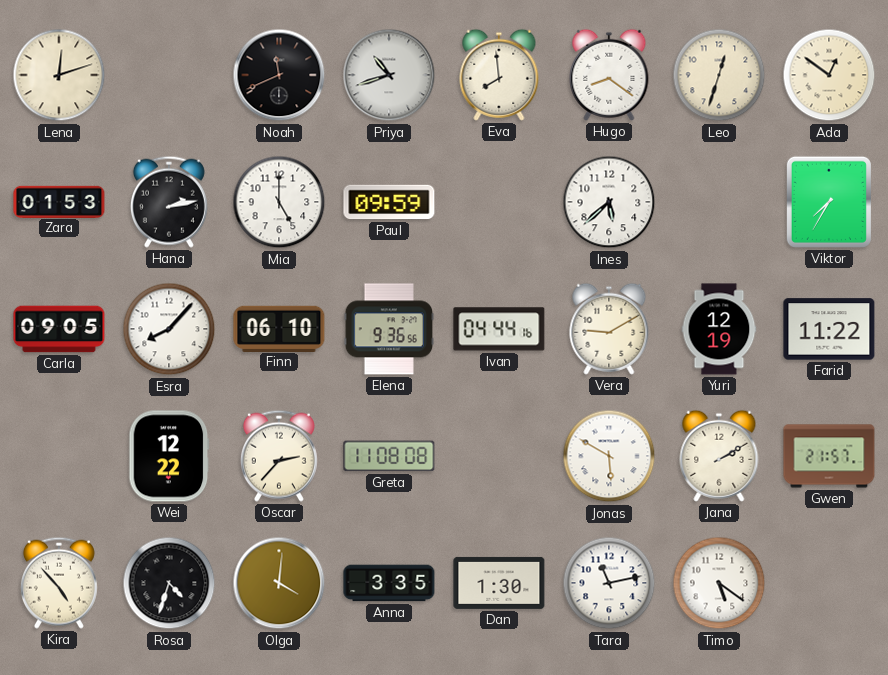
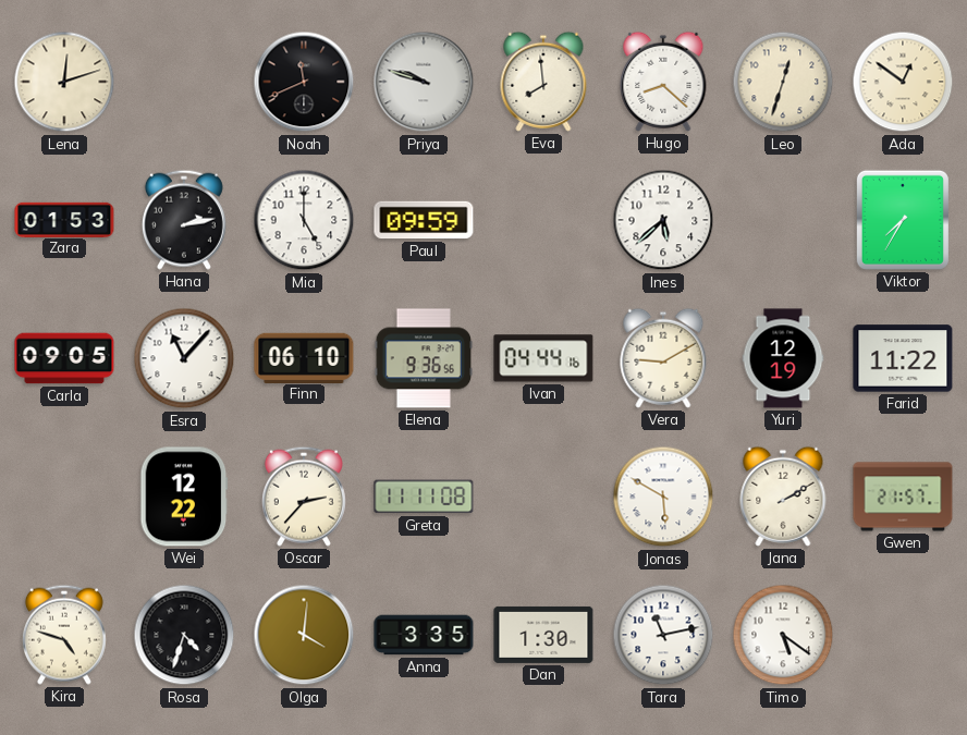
Priya: 10:42 -> 9:48
Hugo: 8:21 -> 8:22
Esra: 8:07 -> 11:07
Greta: 11:08 -> 11:11
Kira: 4:53 -> 4:48
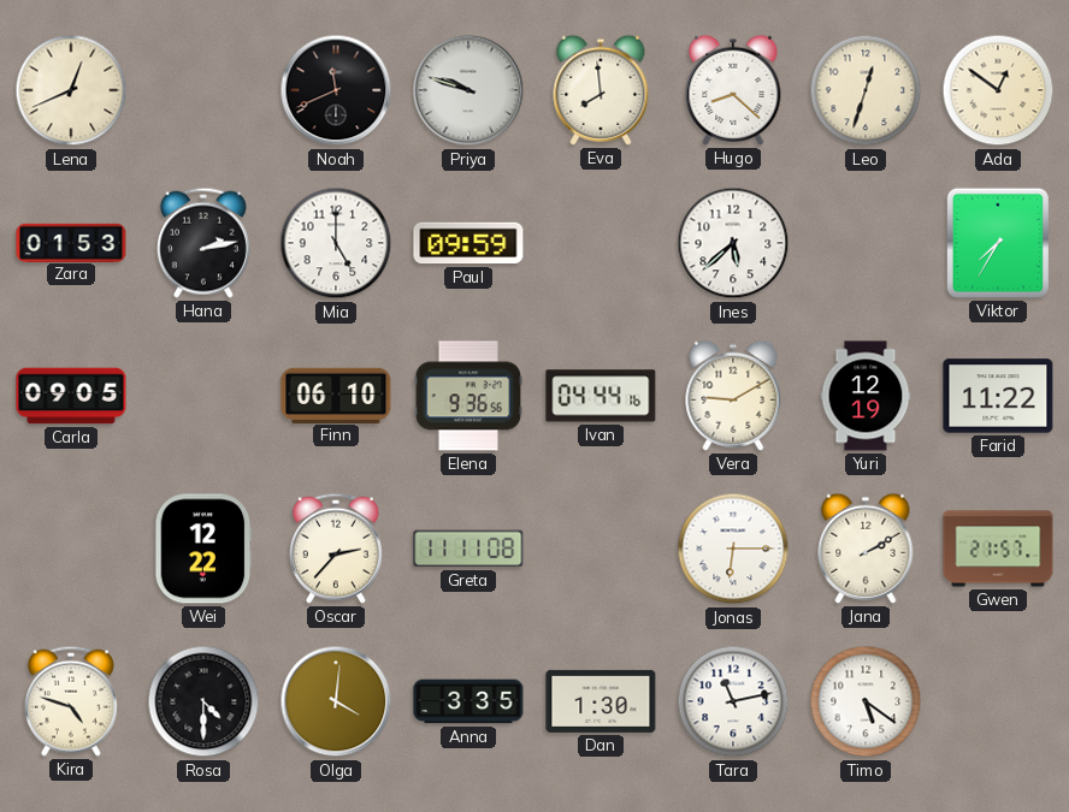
Lena: 12:12 -> 12:41
Esra: 11:07 -> none
Jonas: 5:50 -> 6:15
Rosa: 4:33 -> 4:30
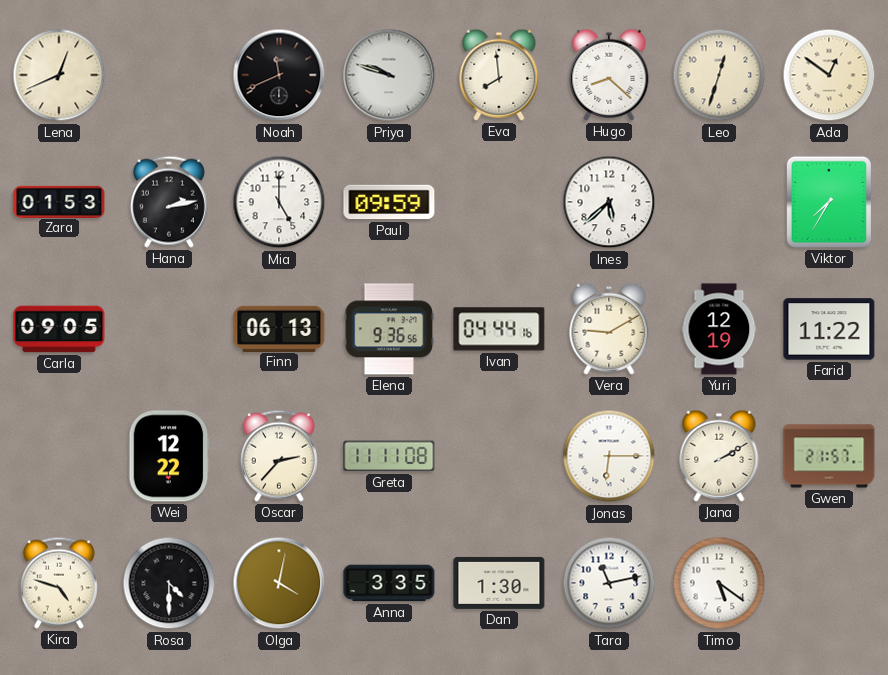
Finn: 06:10 -> 06:13
Olga: 4:01 -> 4:02
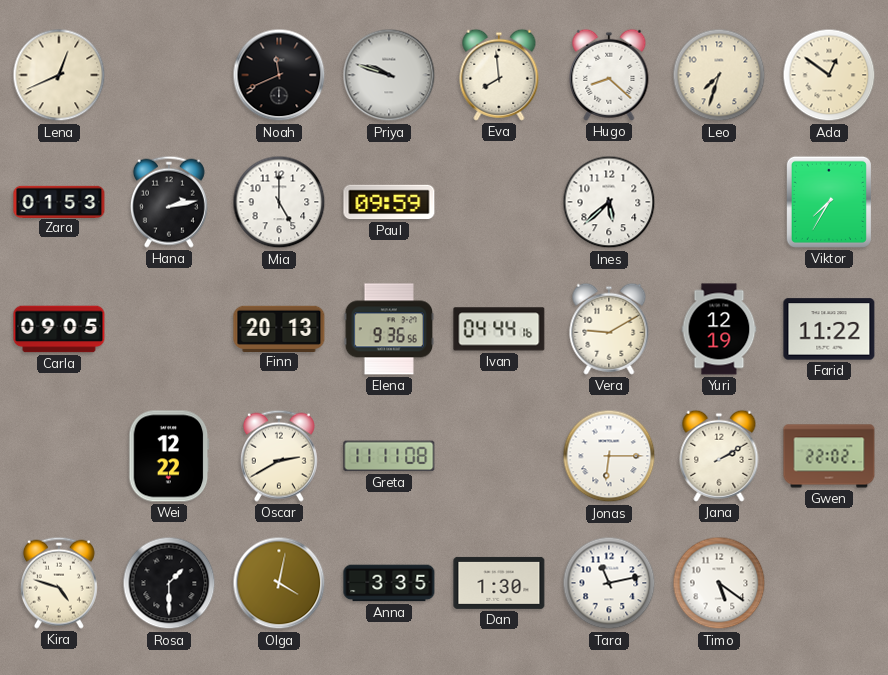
Leo: 12:33 -> 7:33
Finn: 06:13 -> 20:13
Oscar: 2:37 -> 2:40
Gwen: 21:57 -> 22:02
Rosa: 4:30 -> 1:30
